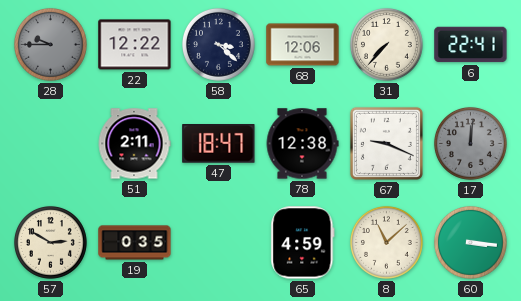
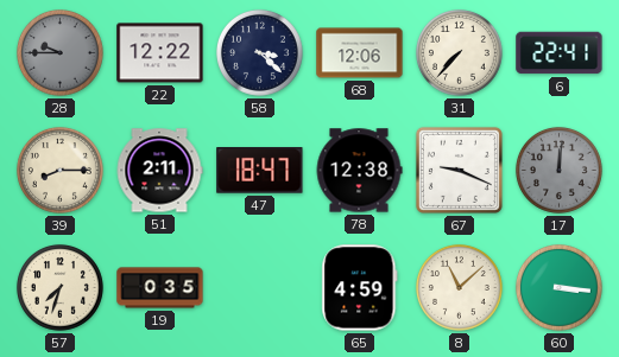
39: none -> 8:15
57: 2:50 -> 7:33
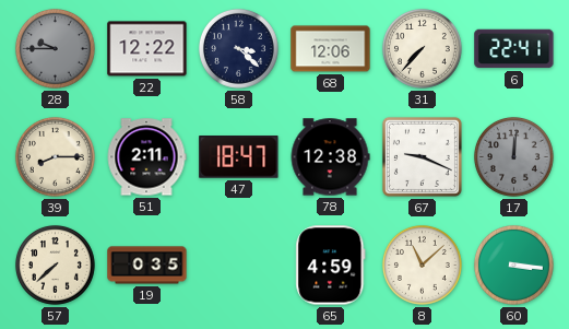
57: 7:33 -> 7:38
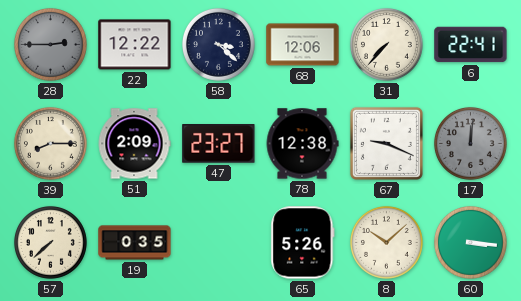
28: 9:45 -> 2:45
51: 2:11 -> 2:09
47: 18:47 -> 23:27
65: 4:59 -> 5:26
8: 11:08 -> 10:08
